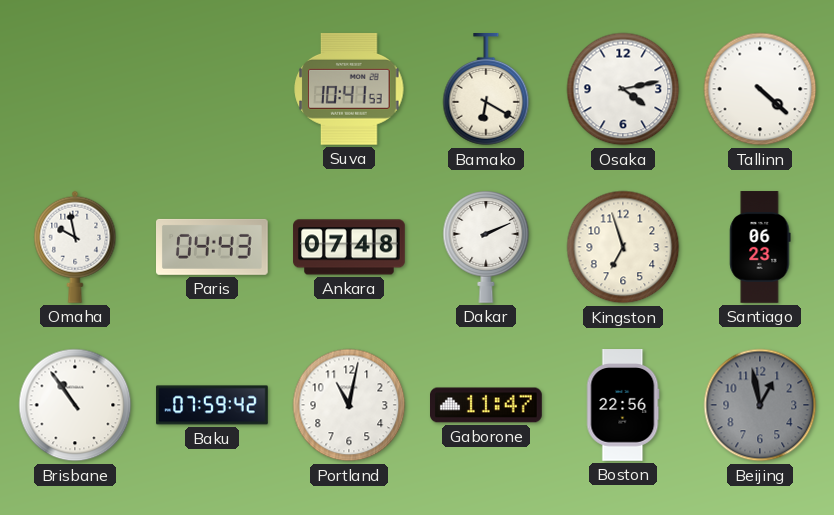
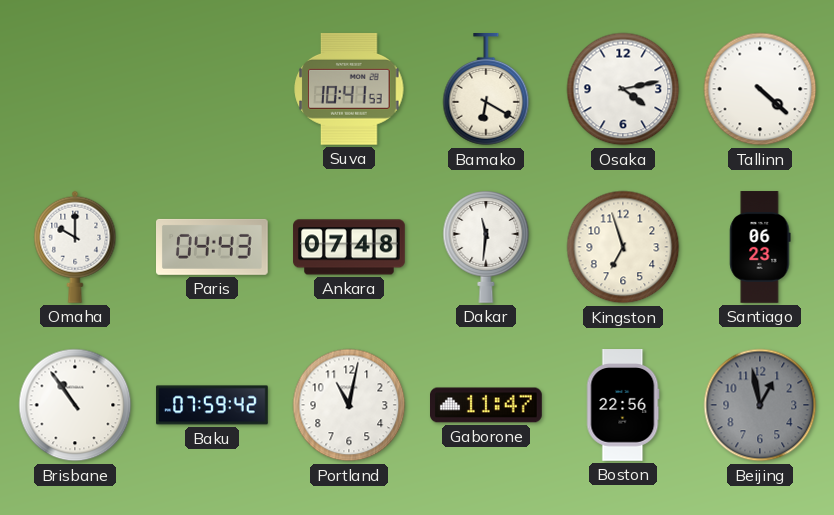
Omaha: 9:58 -> 10:00
Dakar: 2:11 -> 11:31
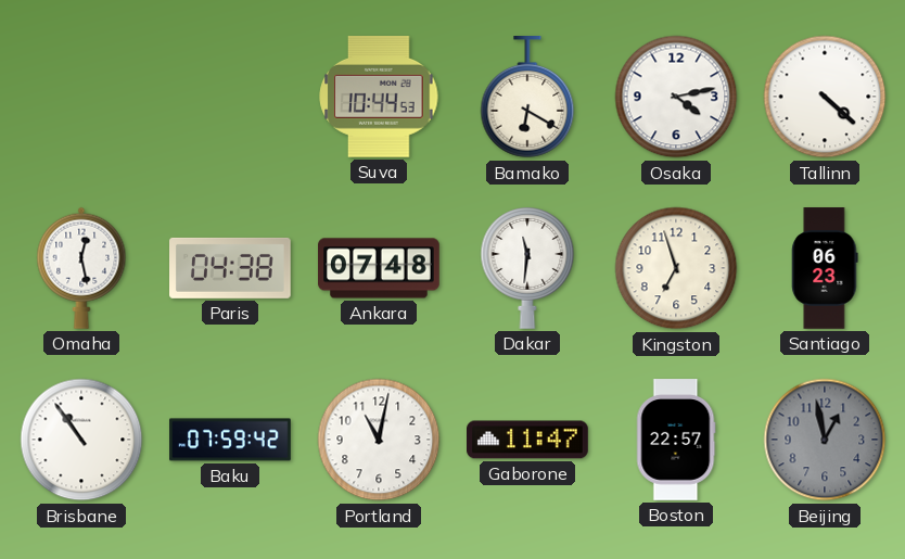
Suva: 10:41 -> 10:44
Omaha: 10:00 -> 12:28
Paris: 04:43 -> 04:38
Boston: 22:56 -> 22:57
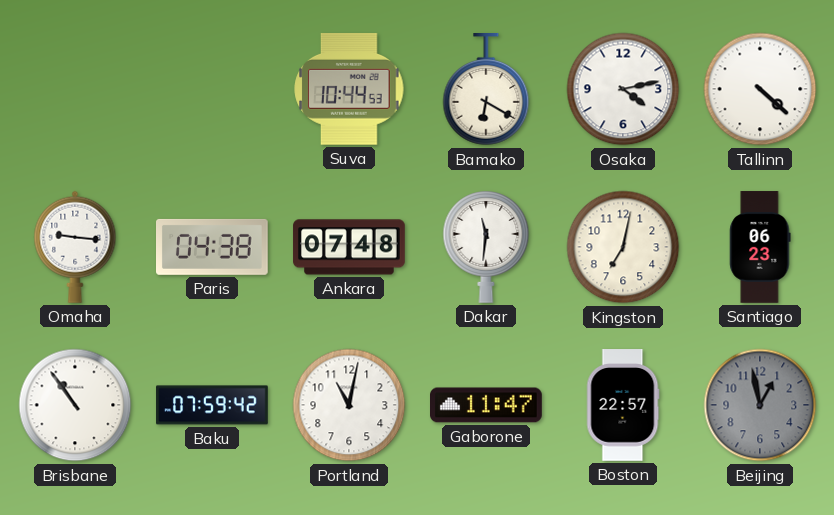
Omaha: 12:28 -> 9:16
Kingston: 6:57 -> 7:02
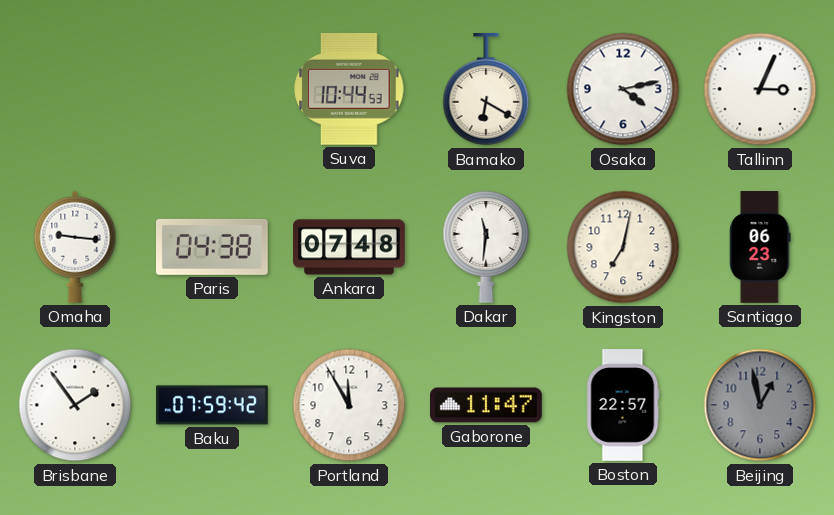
Tallinn: 4:22 -> 3:04
Brisbane: 10:54 -> 1:54
Portland: 11:02 -> 11:55
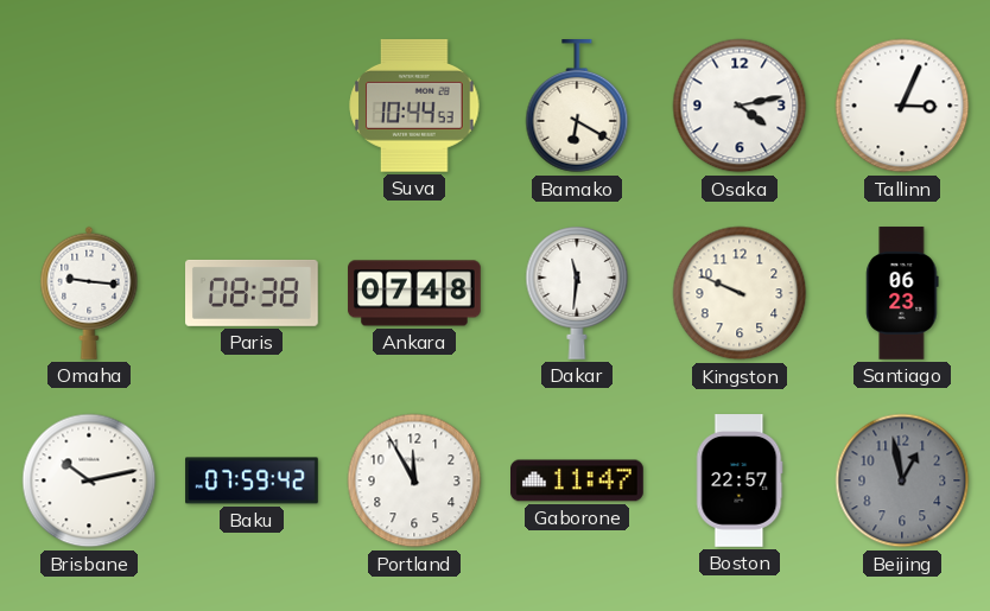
Paris: 04:38 -> 08:38
Kingston: 7:02 -> 9:49
Brisbane: 1:54 -> 10:13
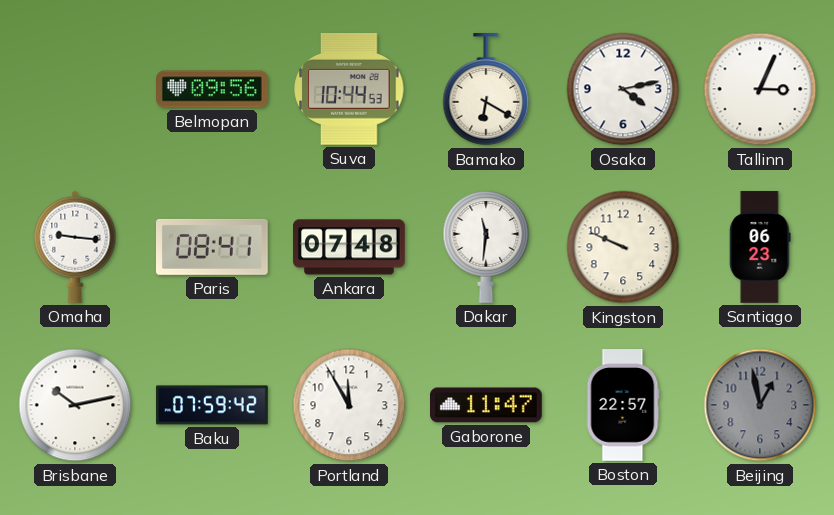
Belmopan: none -> 09:56
Paris: 08:38 -> 08:41
